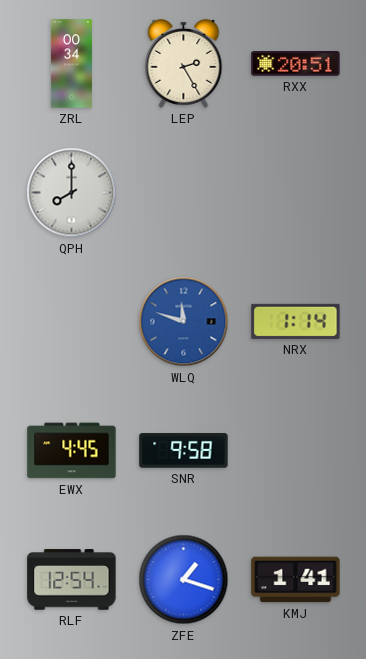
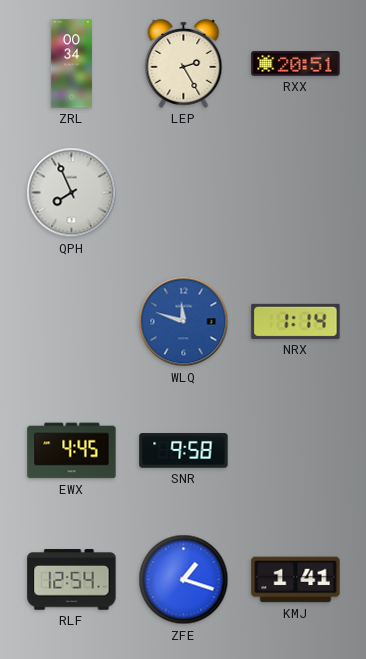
QPH: 8:00 -> 7:56
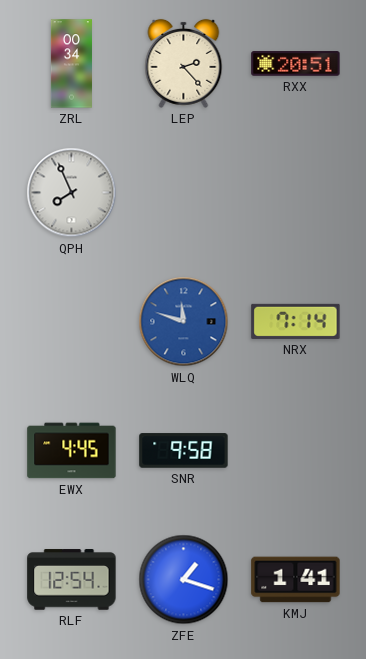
LEP: 2:25 -> 2:23
NRX: 1:14 -> 7:14
